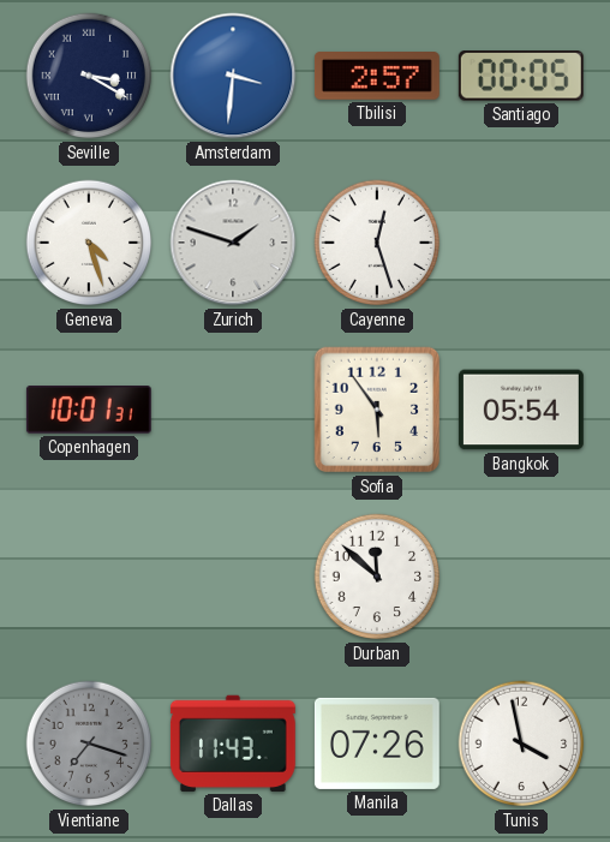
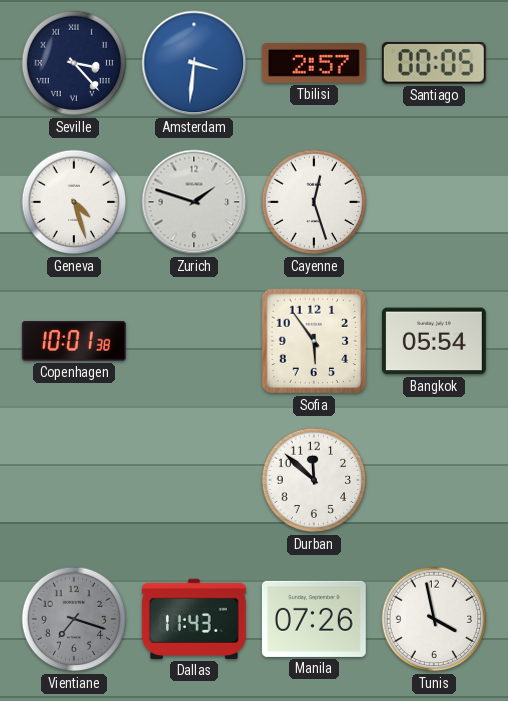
Seville: 3:20 -> 3:23
Copenhagen: 10:01:31 -> 10:01:38
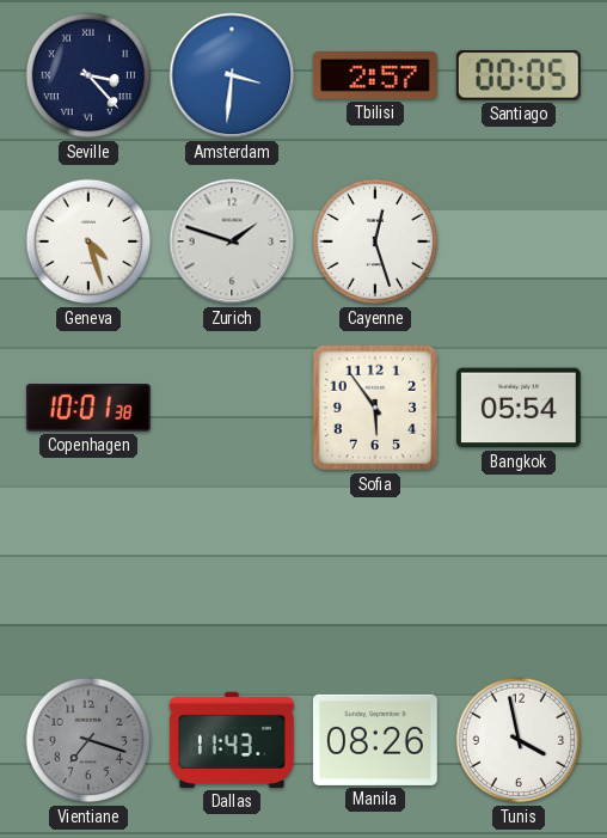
Durban: 11:52 -> none
Manila: 07:26 -> 08:26
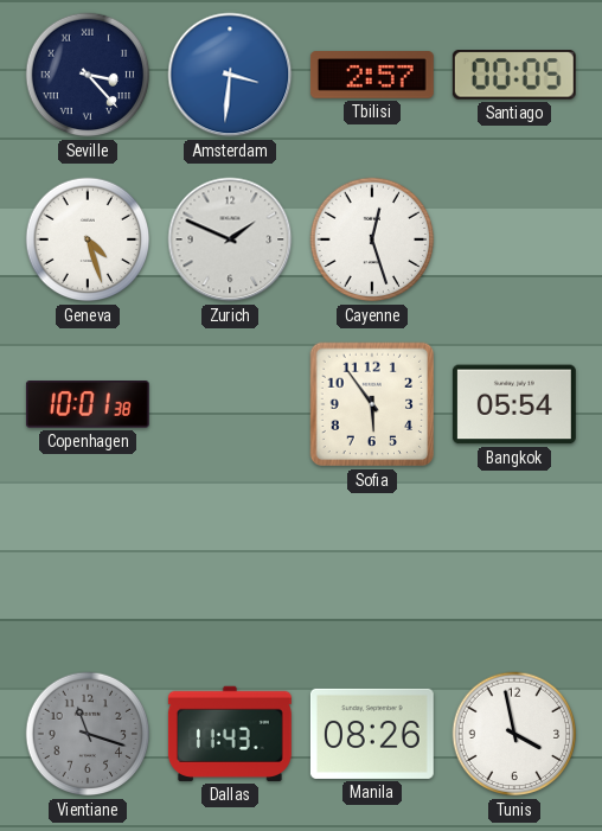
Zurich: 1:48 -> 1:49
Vientiane: 7:18 -> 11:18
